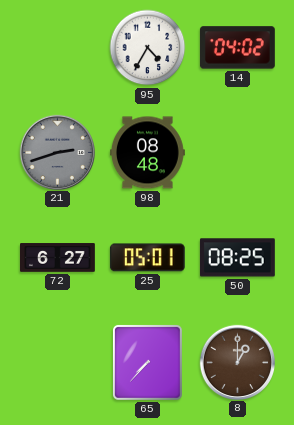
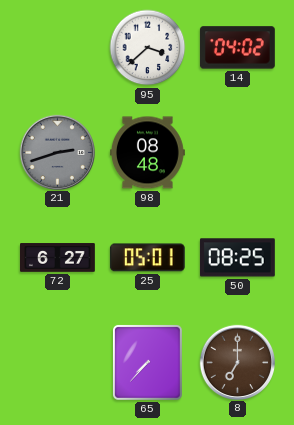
95: 4:35 -> 3:38
8: 1:00 -> 7:00
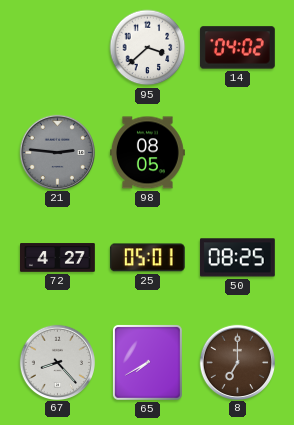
21: 2:42 -> 2:46
98: 08:48 -> 08:05
72: 6:27 -> 4:27
67: none -> 8:23
65: 7:37 -> 7:40
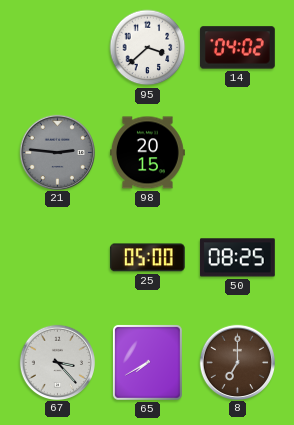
98: 08:05 -> 20:15
72: 4:27 -> none
25: 05:01 -> 05:00
67: 8:23 -> 3:23
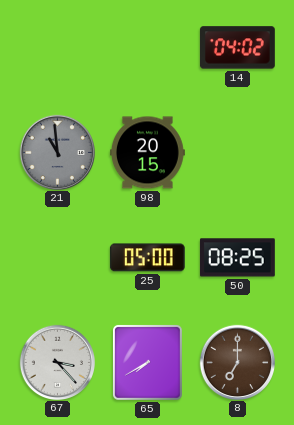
95: 3:38 -> none
21: 2:46 -> 10:59
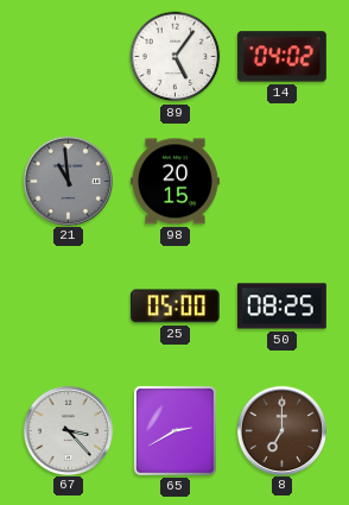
89: none -> 5:06
65: 7:40 -> 2:40
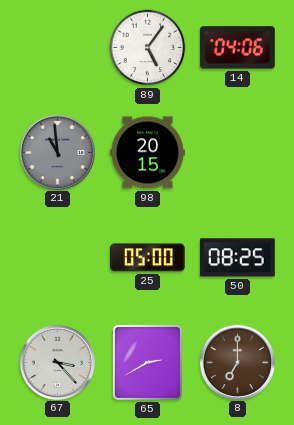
14: 04:02 -> 04:06
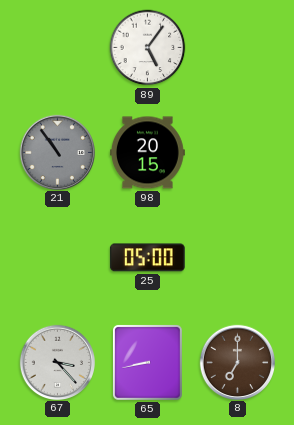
14: 04:06 -> none
21: 10:59 -> 10:54
50: 08:25 -> none
65: 2:40 -> 8:43
